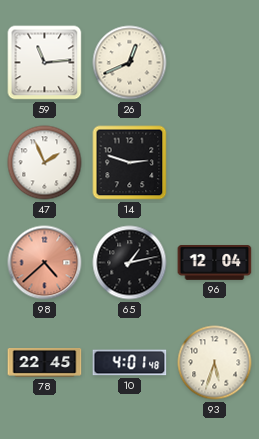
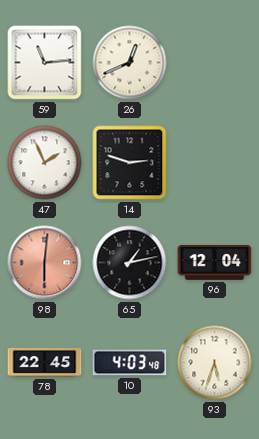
98: 4:38 -> 6:01
10: 4:01 -> 4:03
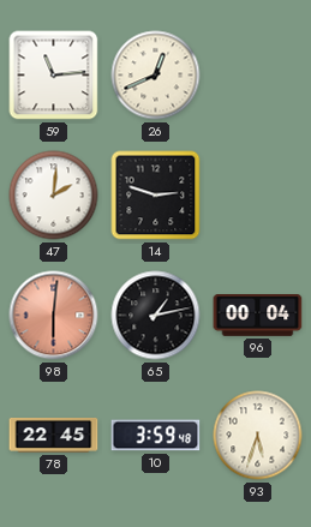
47: 1:56 -> 2:01
96: 12:04 -> 00:04
10: 4:03 -> 3:59
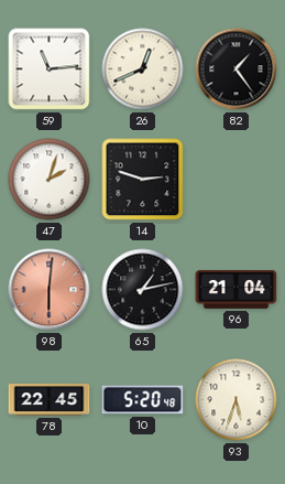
82: none -> 1:24
47: 2:01 -> 2:03
96: 00:04 -> 21:04
10: 3:59 -> 5:20
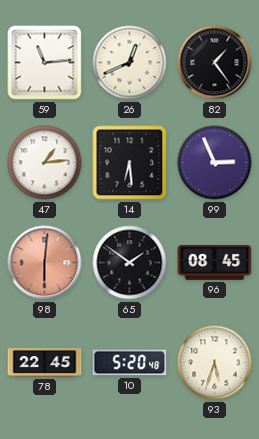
47: 2:03 -> 1:14
14: 2:48 -> 6:29
99: none -> 2:56
65: 1:13 -> 1:51
96: 21:04 -> 08:45
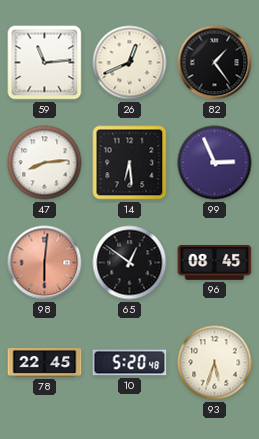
47: 1:14 -> 8:14
65: 1:51 -> 12:51
